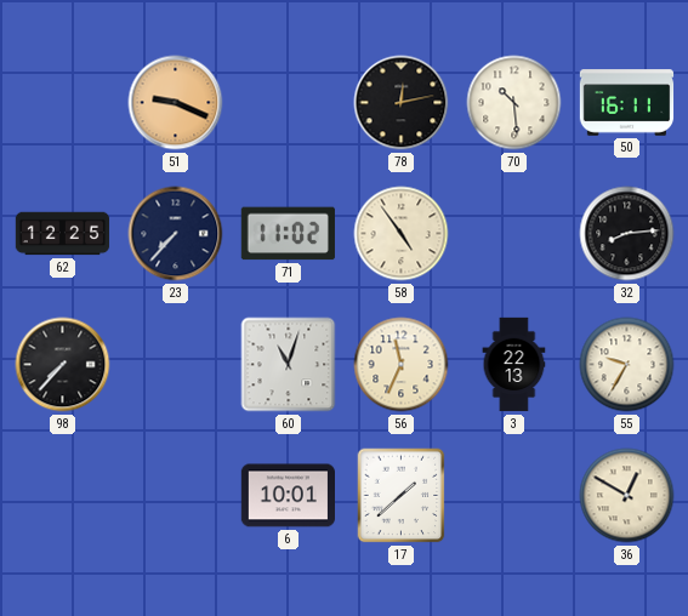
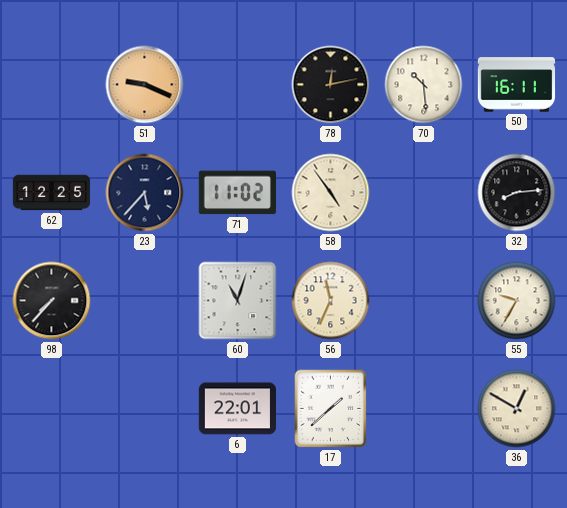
23: 7:37 -> 5:37
3: 22:13 -> none
6: 10:01 -> 22:01
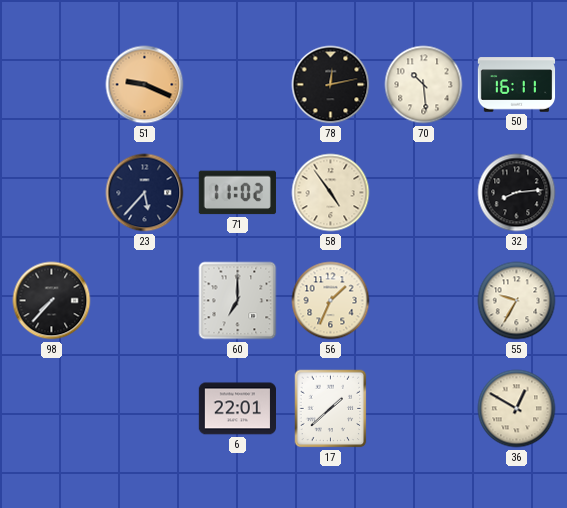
62: 12:25 -> none
60: 11:03 -> 7:00
56: 11:34 -> 1:34
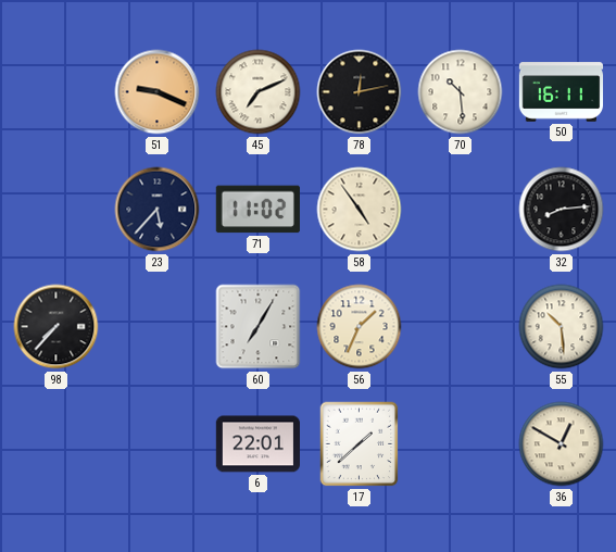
45: none -> 7:11
60: 7:00 -> 7:05
55: 9:35 -> 10:29
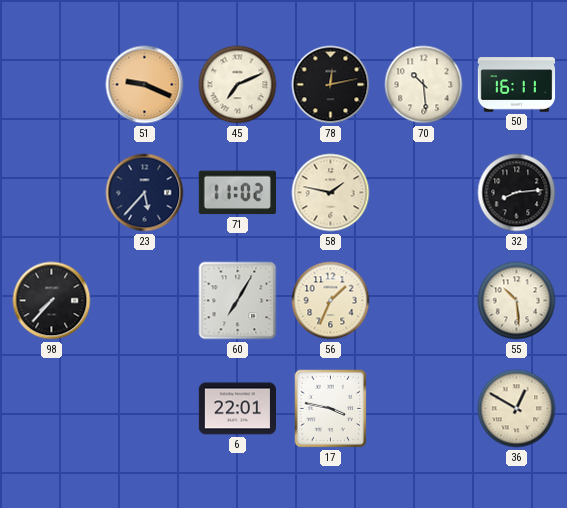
58: 4:54 -> 1:47
17: 1:38 -> 3:47
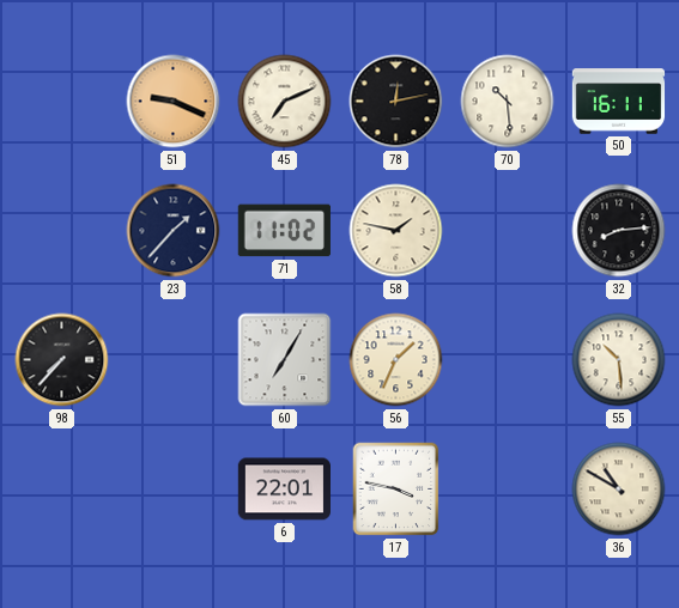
23: 5:37 -> 1:37
36: 12:50 -> 10:50
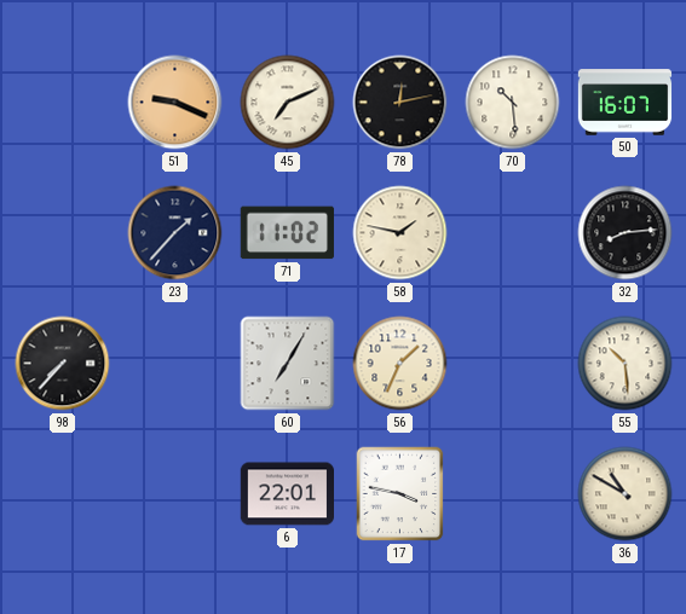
50: 16:11 -> 16:07
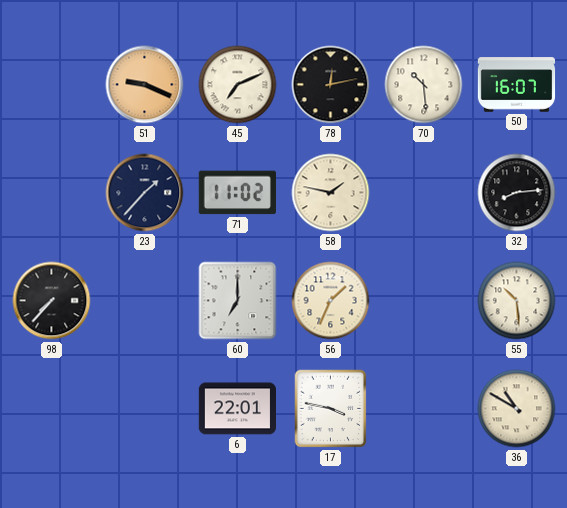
60: 7:05 -> 7:00
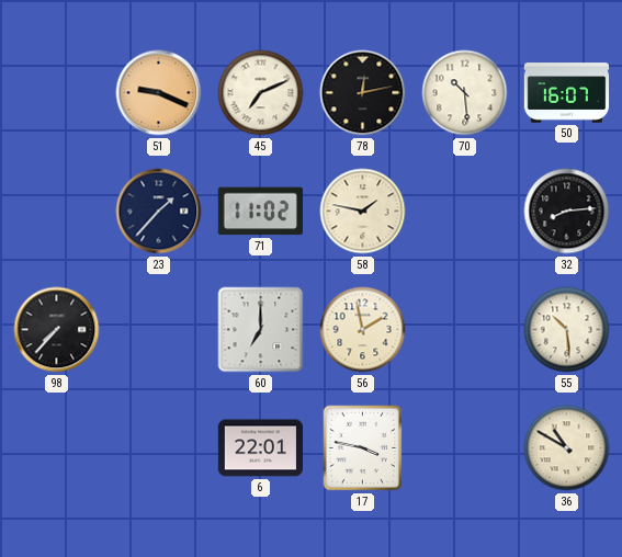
56: 1:34 -> 1:58
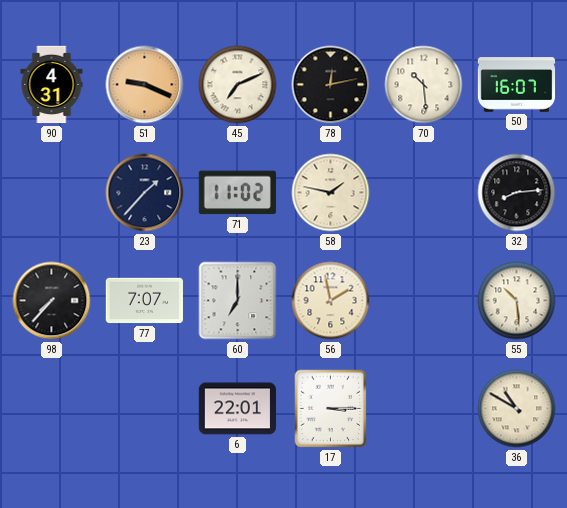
90: none -> 4:31
77: none -> 7:07
17: 3:47 -> 3:15
